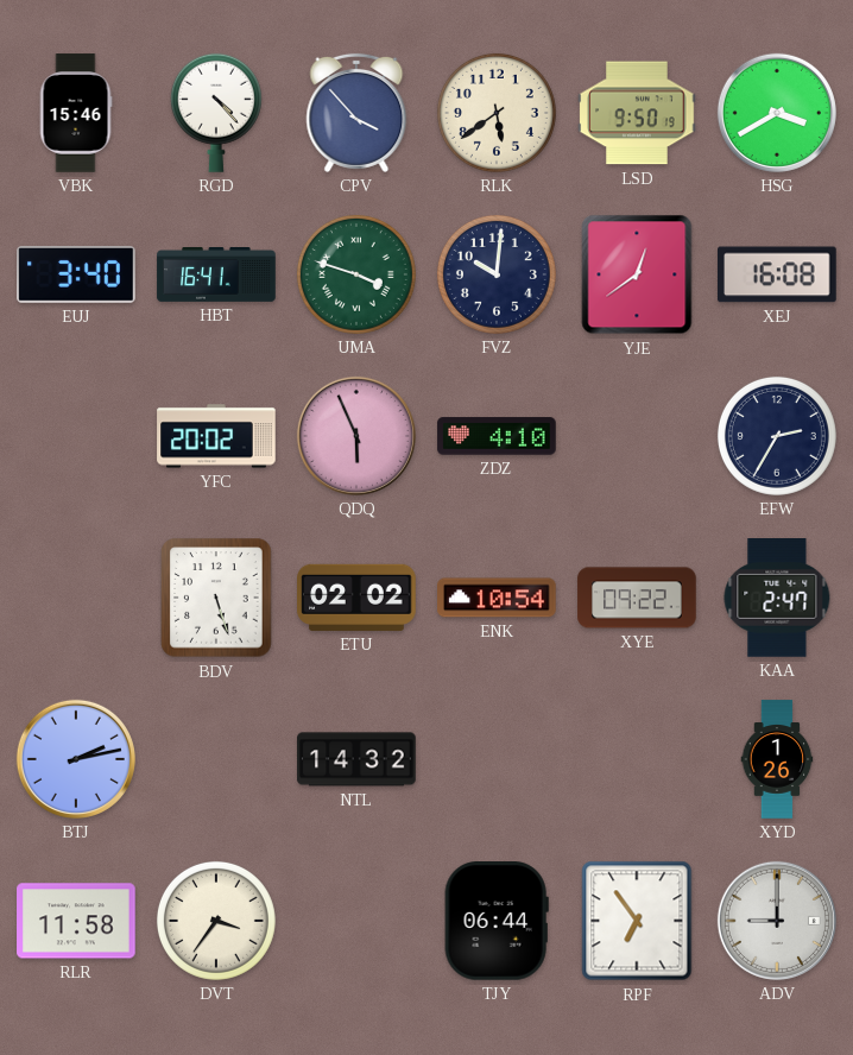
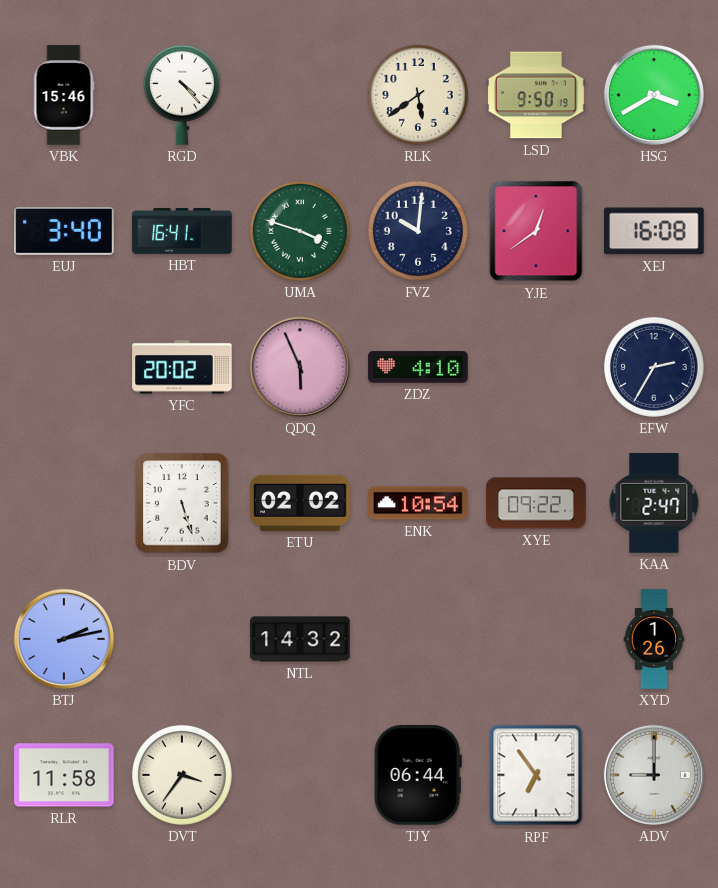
CPV: 3:53 -> none
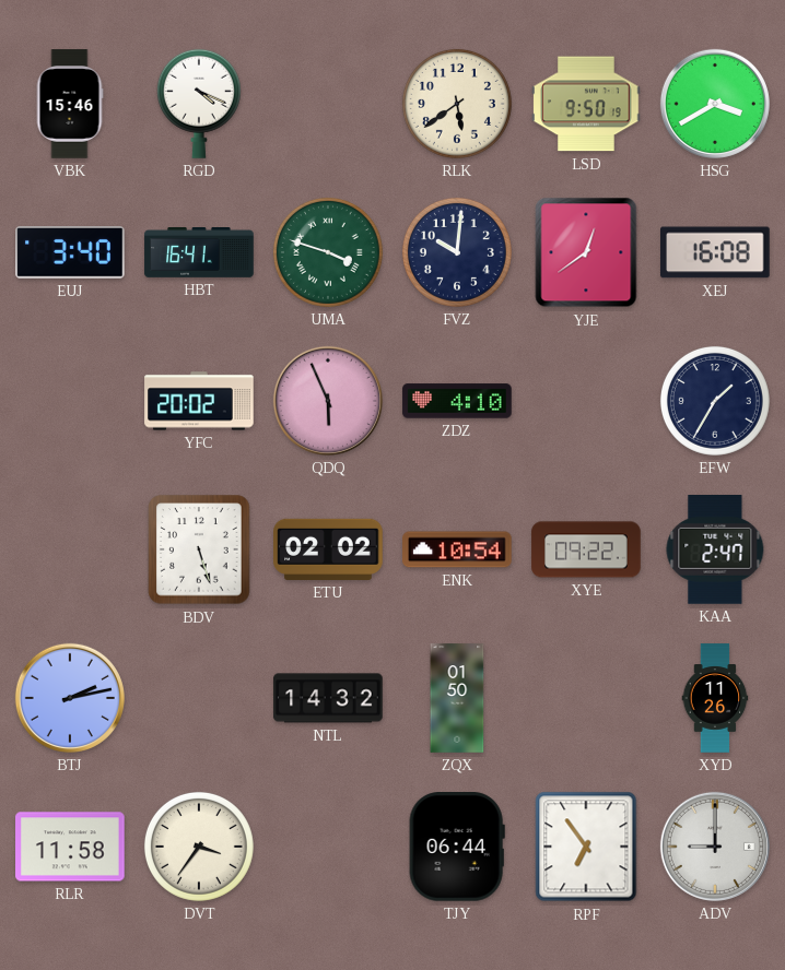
RGD: 4:23 -> 4:19
EFW: 2:35 -> 1:35
ZQX: none -> 01:50
XYD: 1:26 -> 11:26
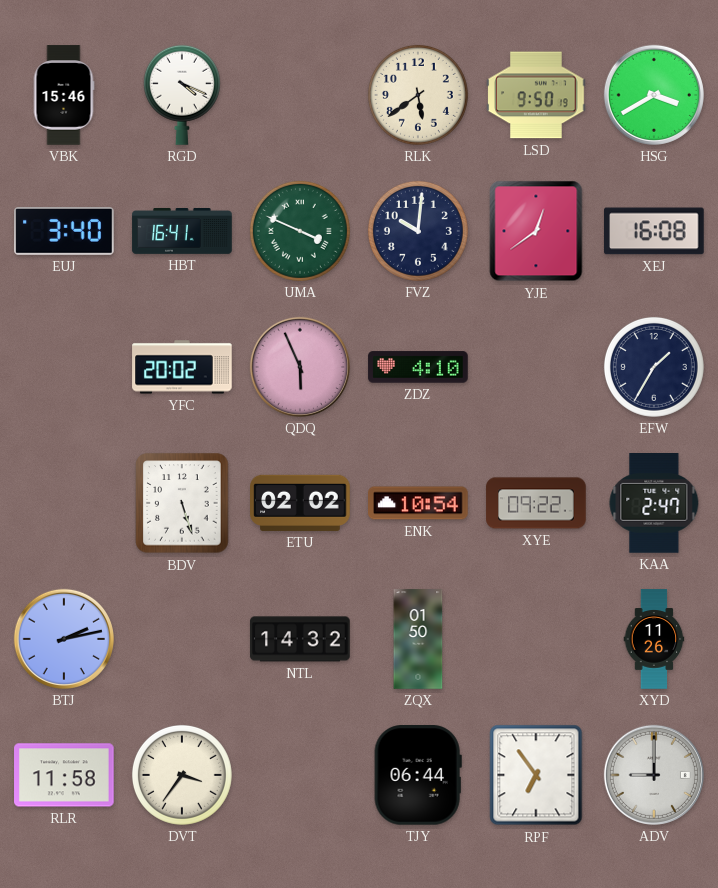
UMA: 3:48 -> 3:49
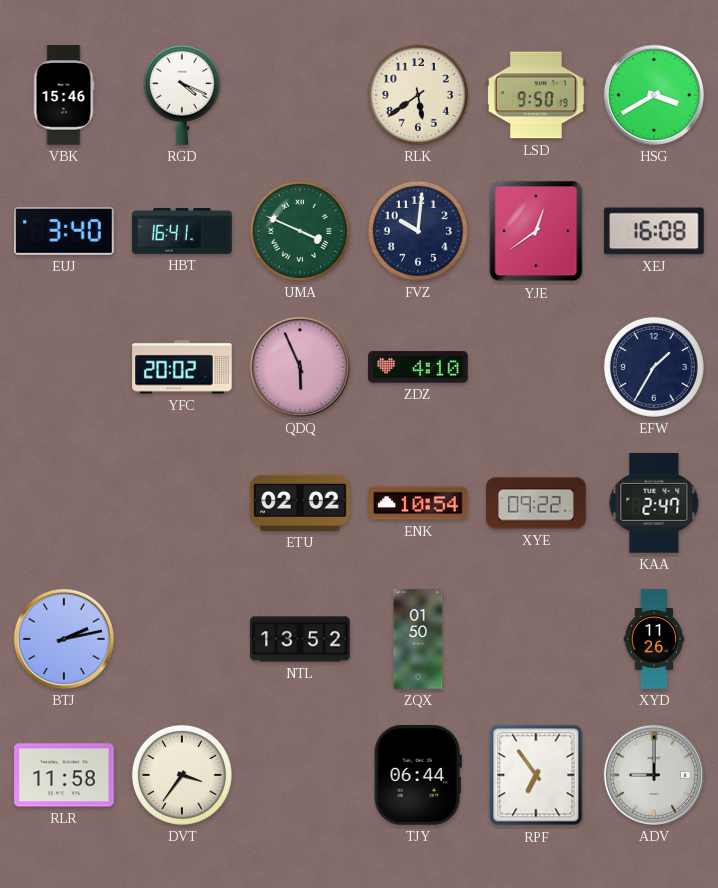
BDV: 5:27 -> none
NTL: 14:32 -> 13:52
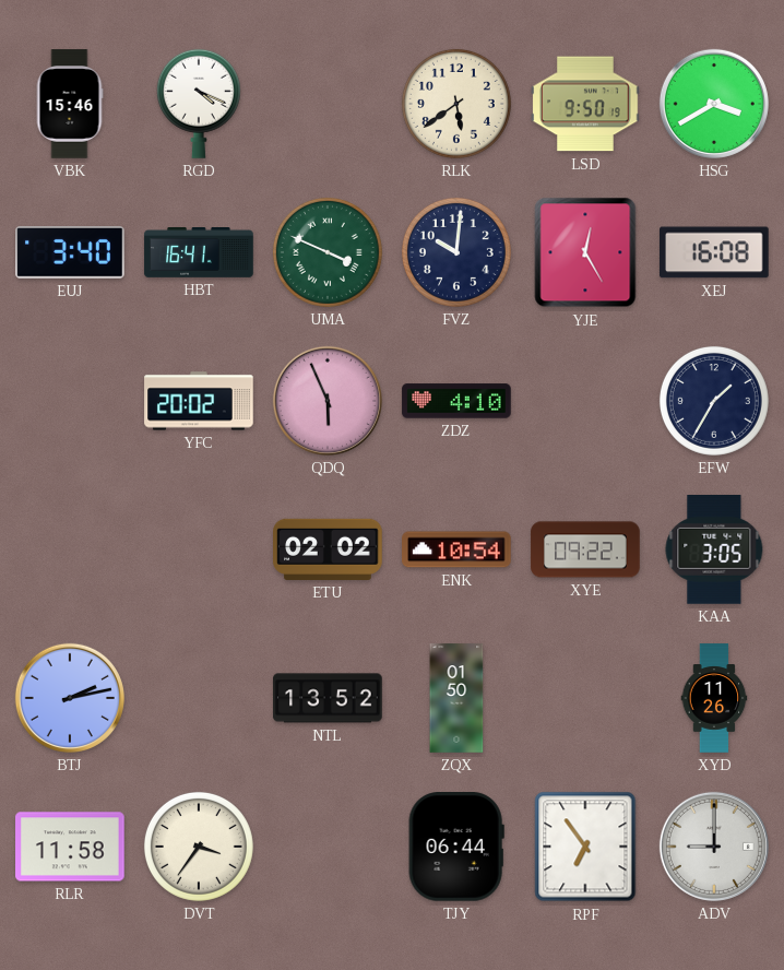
YJE: 12:39 -> 12:25
KAA: 2:47 -> 3:05
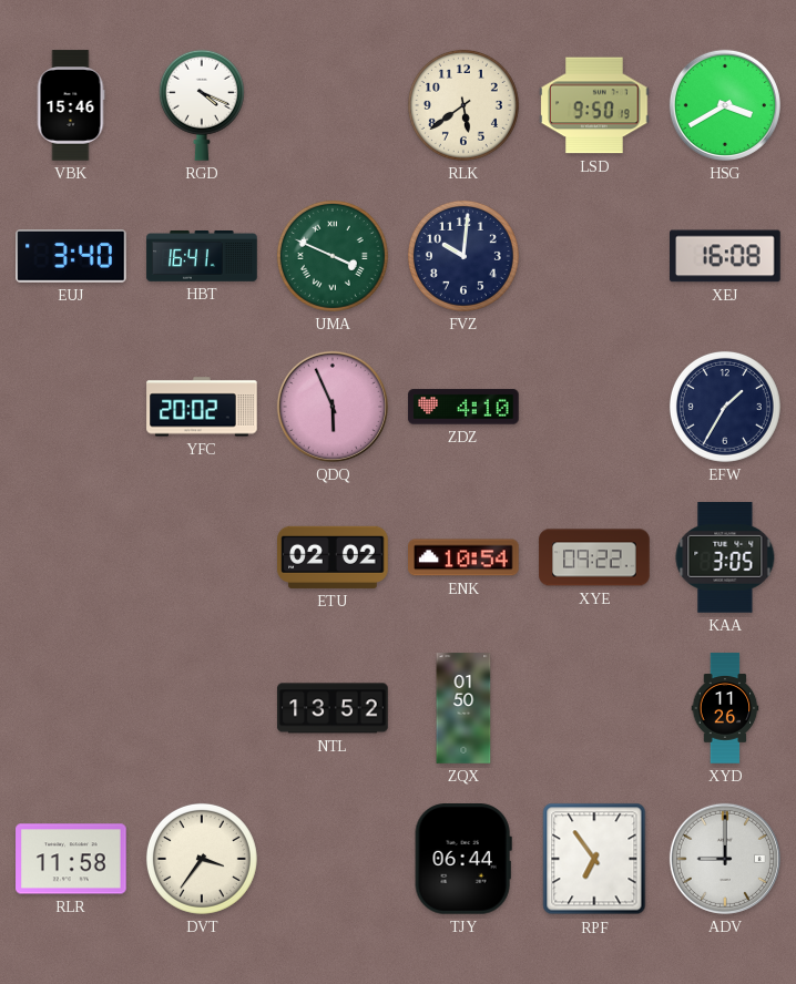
YJE: 12:25 -> none
BTJ: 2:13 -> none
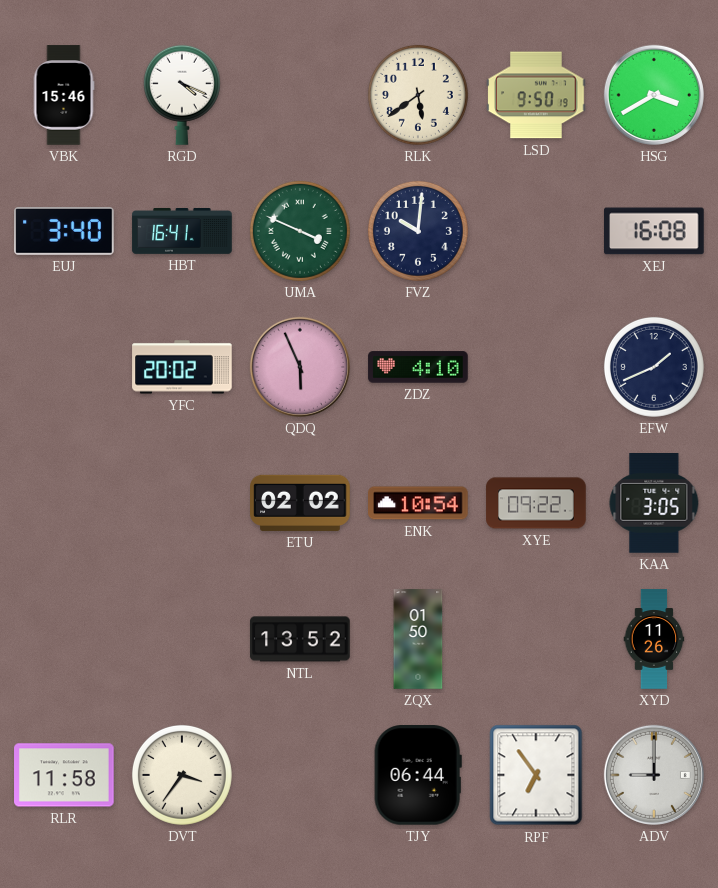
EFW: 1:35 -> 1:41
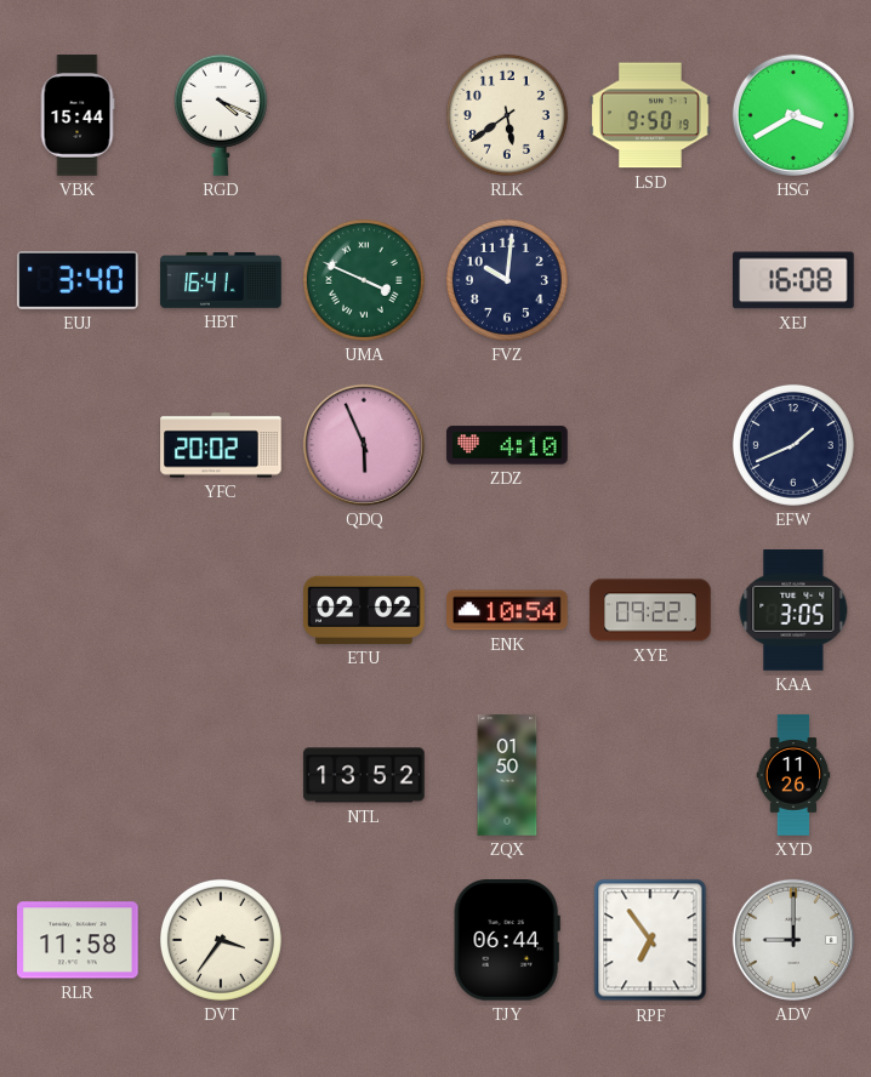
VBK: 15:46 -> 15:44
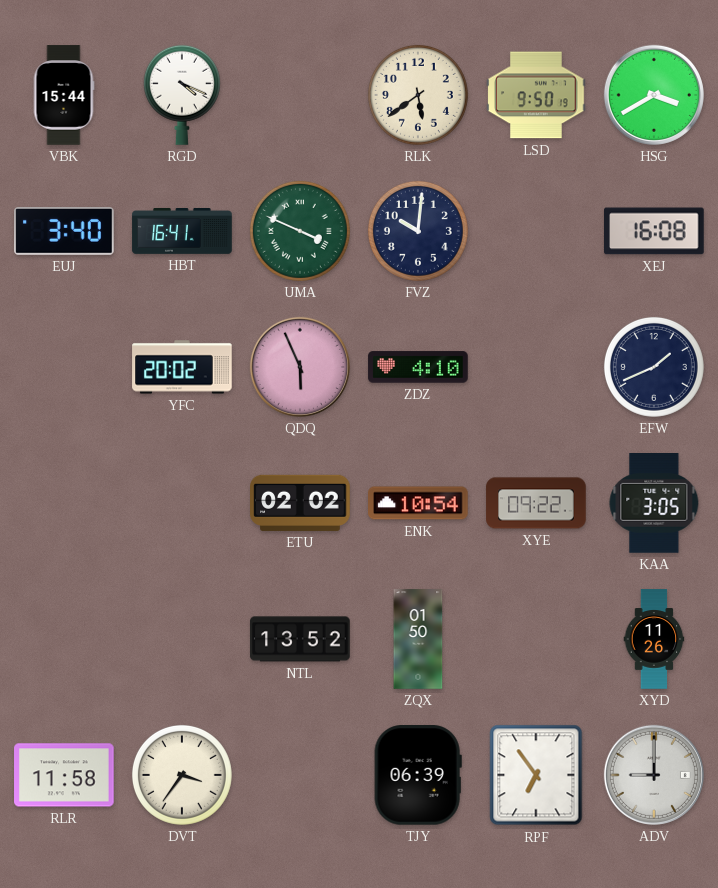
TJY: 06:44 -> 06:39
